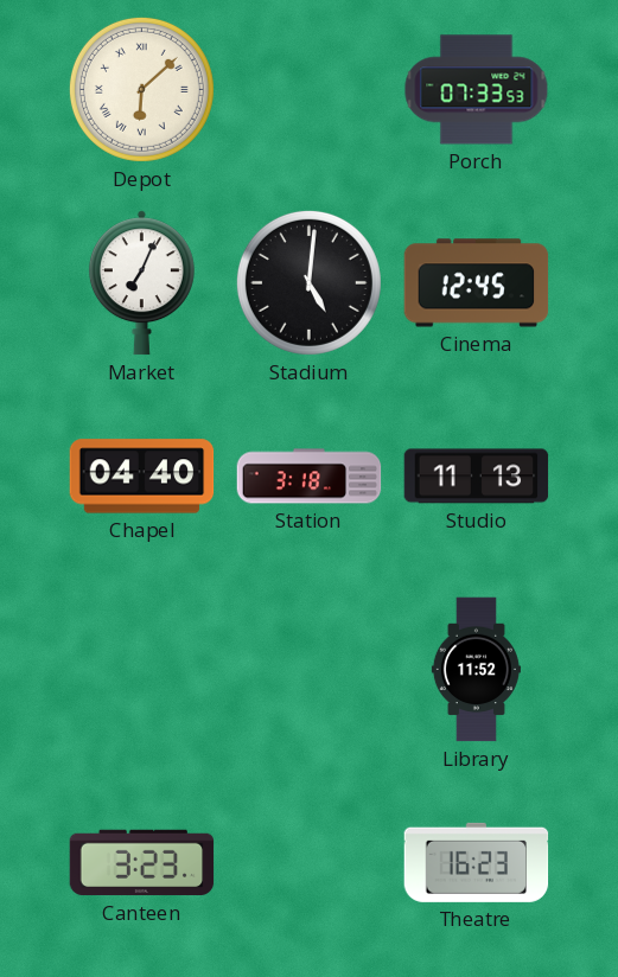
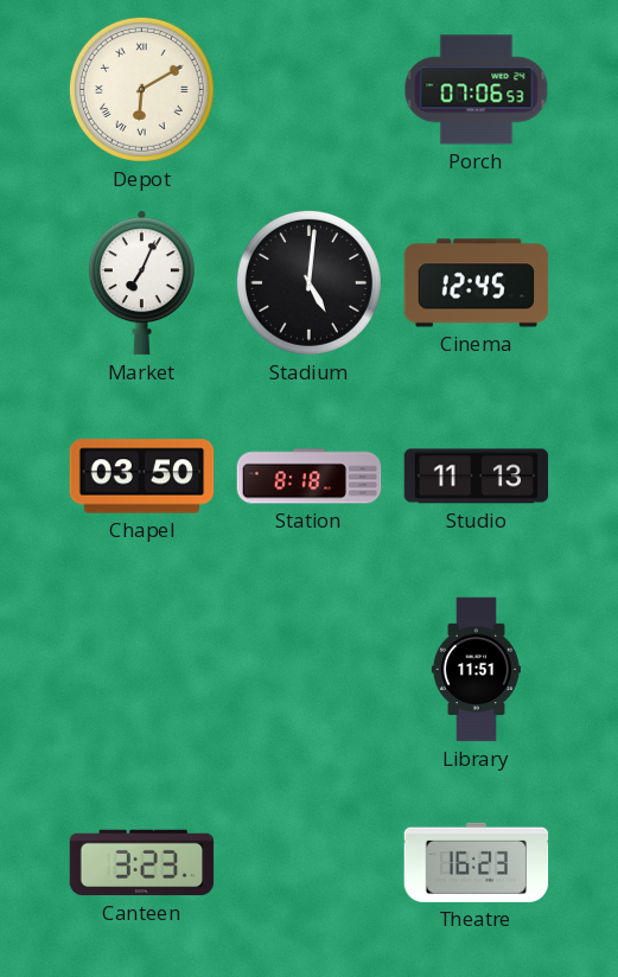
Depot: 6:08 -> 6:10
Porch: 07:33 -> 07:06
Chapel: 04:40 -> 03:50
Station: 3:18 -> 8:18
Library: 11:52 -> 11:51
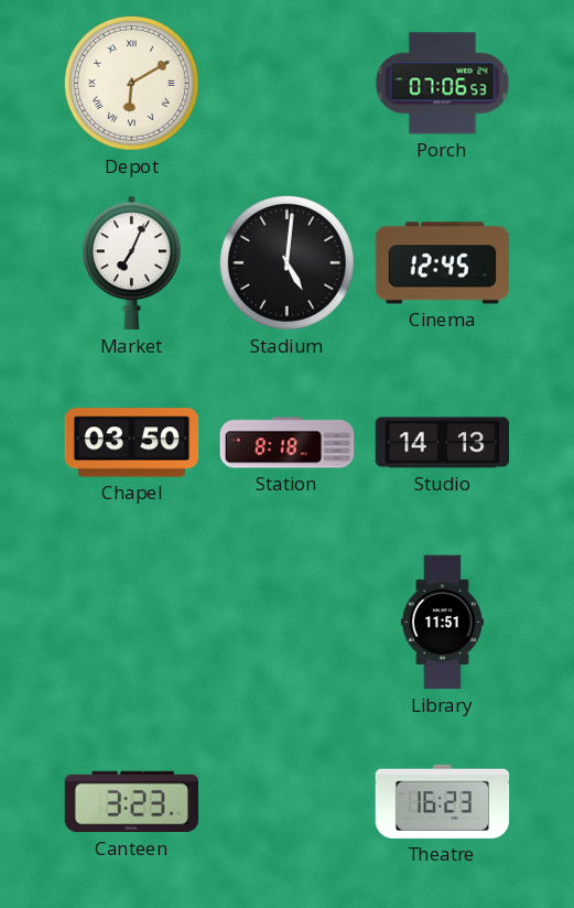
Studio: 11:13 -> 14:13
